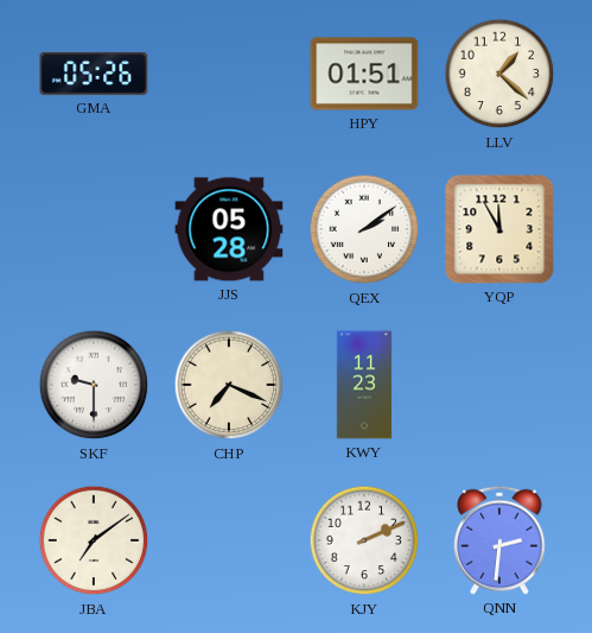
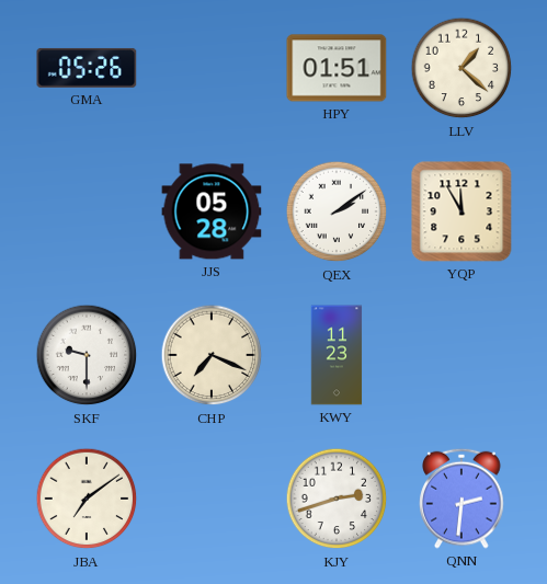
KJY: 2:11 -> 2:42
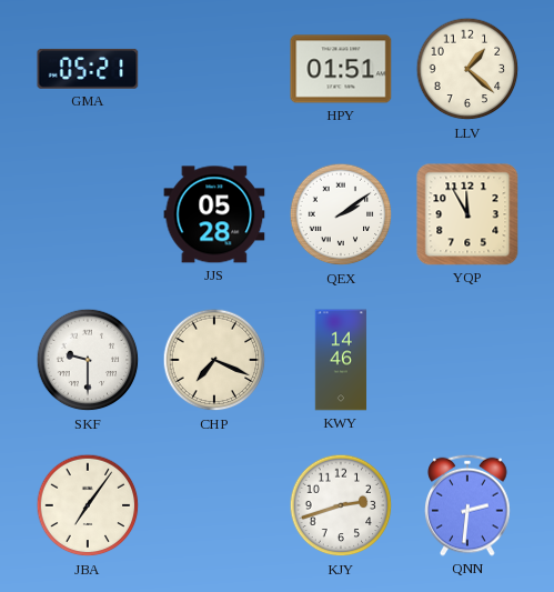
GMA: 05:26 -> 05:21
KWY: 11:23 -> 14:46
JBA: 7:09 -> 7:06
